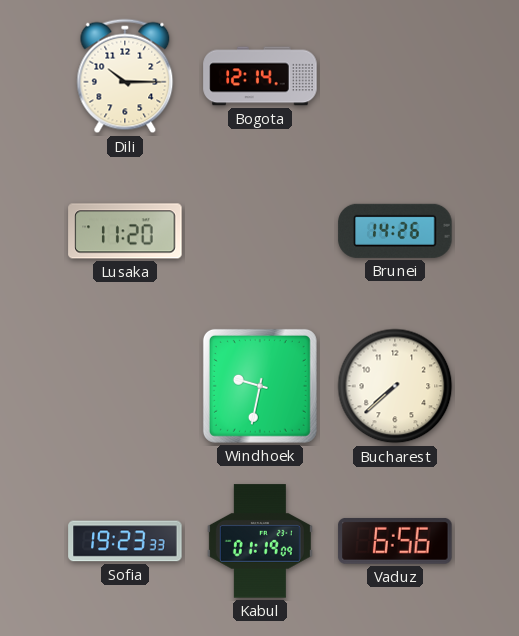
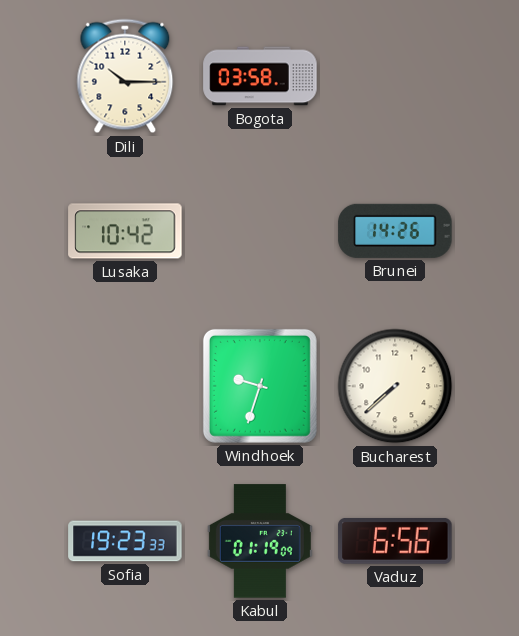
Bogota: 12:14 -> 03:58
Lusaka: 11:20 -> 10:42
Windhoek: 9:32 -> 9:33
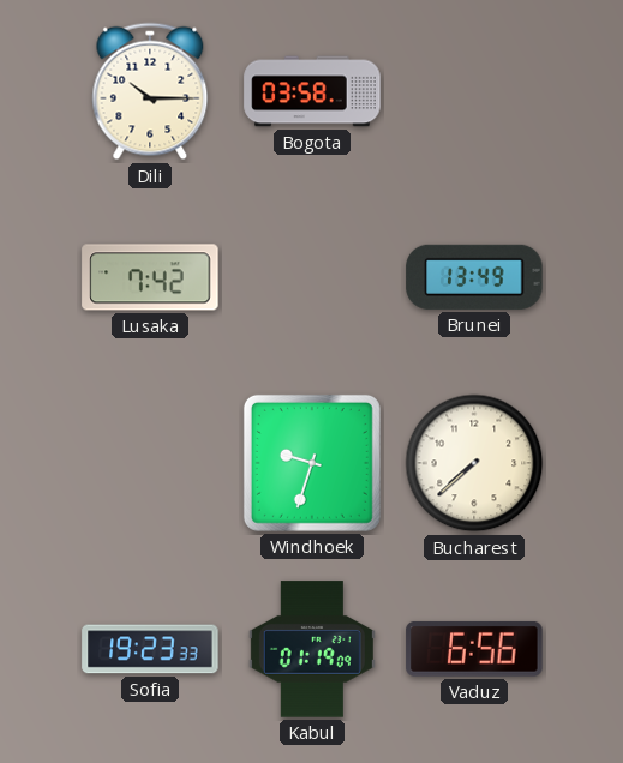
Lusaka: 10:42 -> 7:42
Brunei: 14:26 -> 13:49
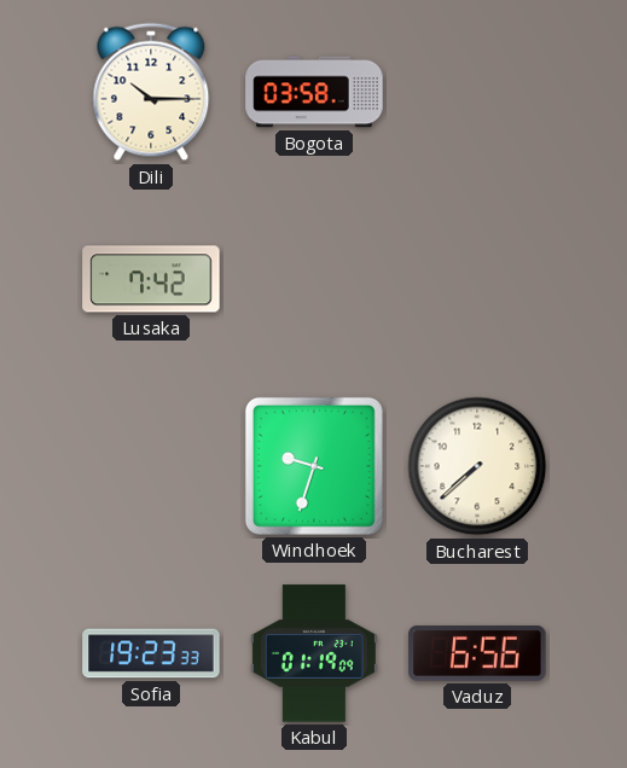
Brunei: 13:49 -> none
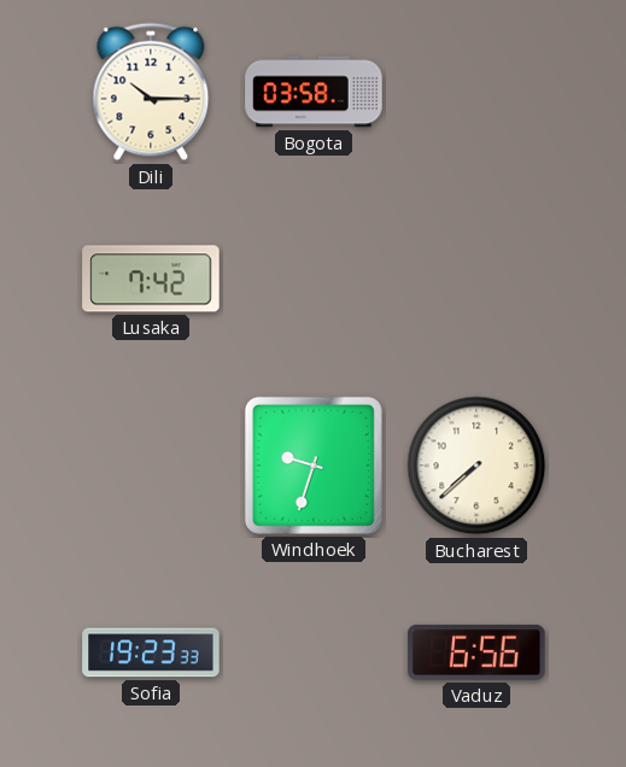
Kabul: 01:19 -> none
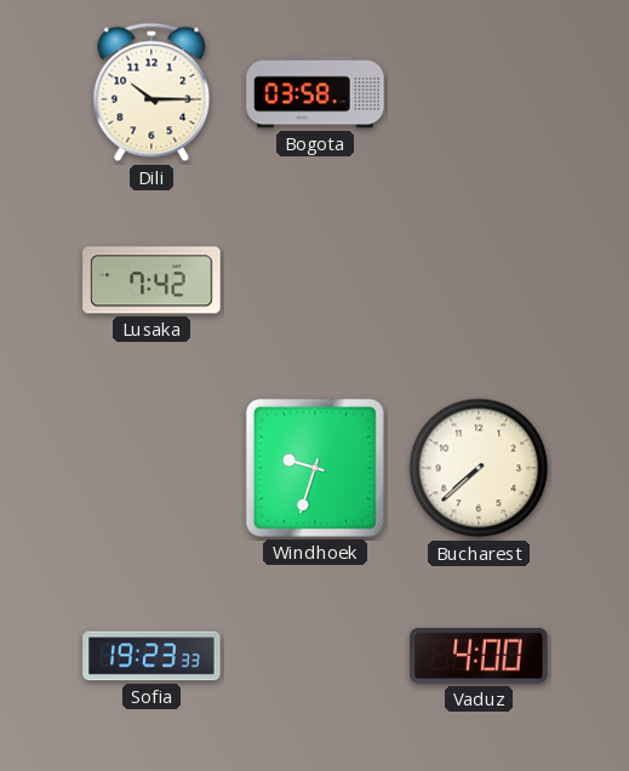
Vaduz: 6:56 -> 4:00
